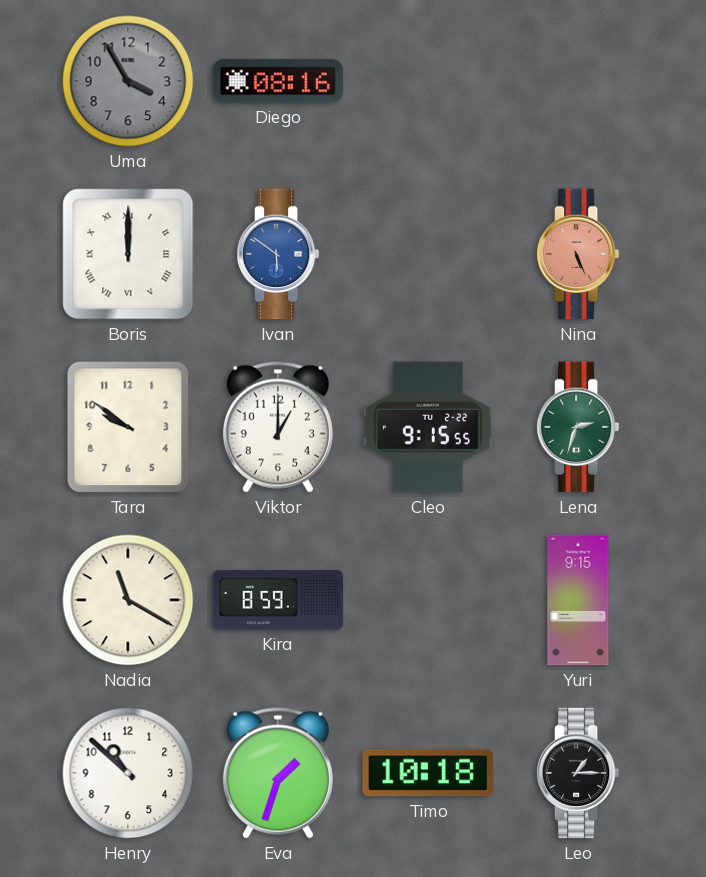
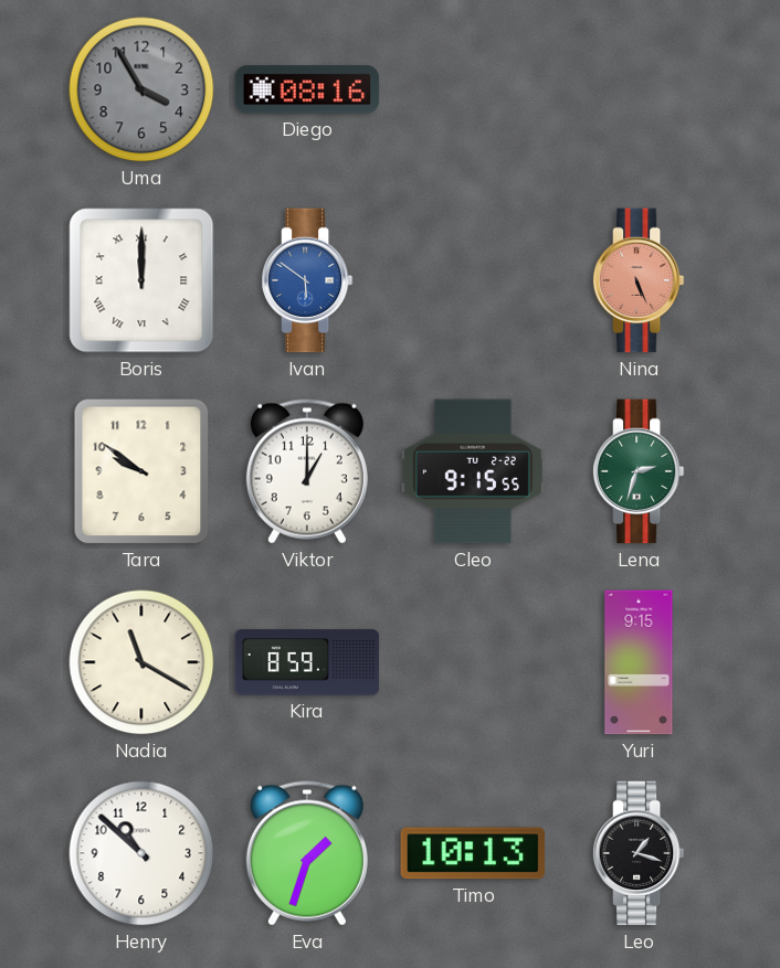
Timo: 10:18 -> 10:13
Leo: 1:15 -> 1:18
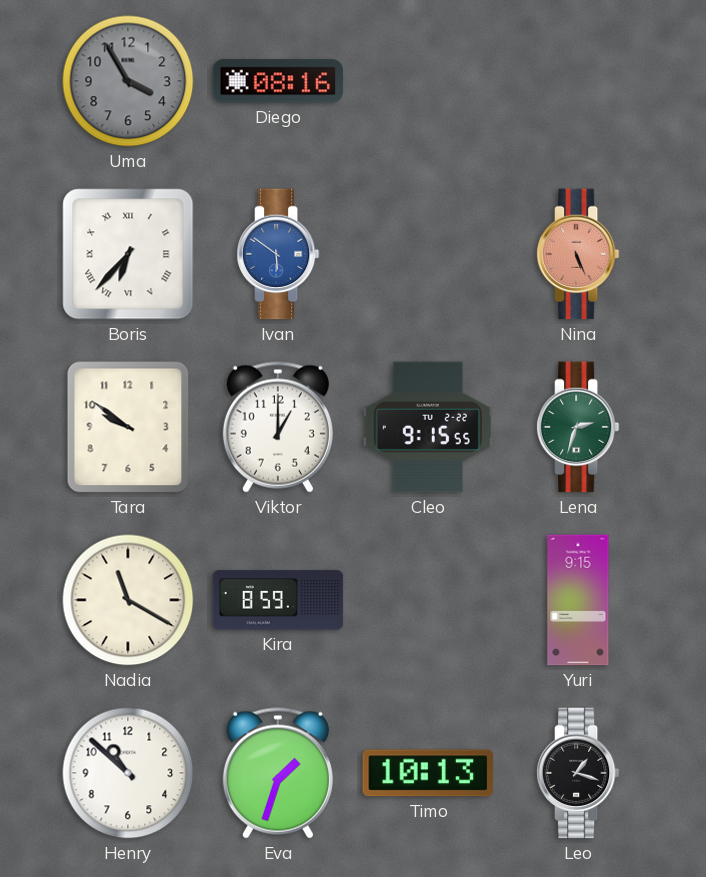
Boris: 12:00 -> 6:37
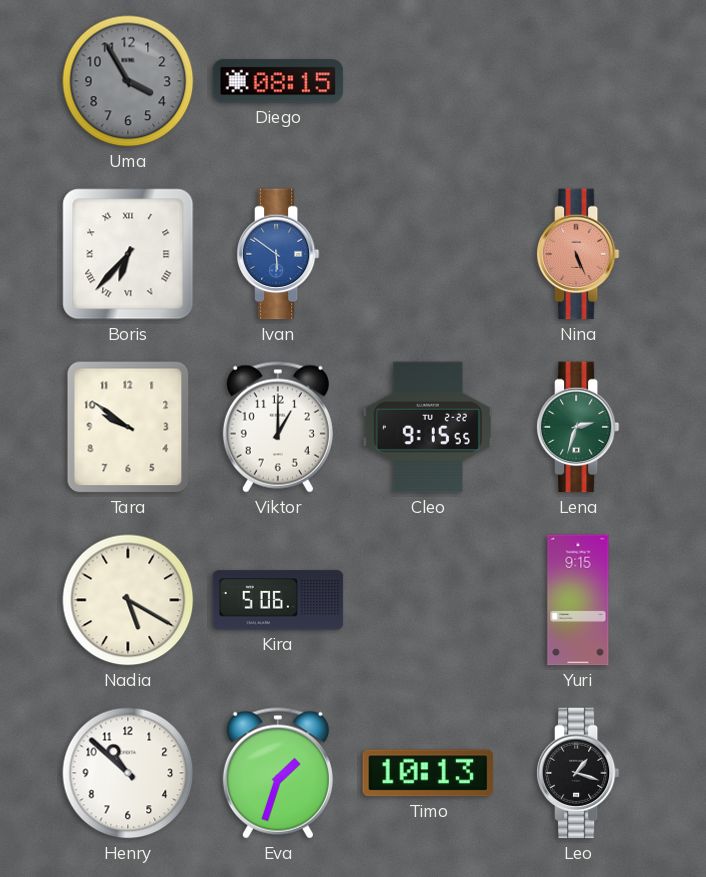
Diego: 08:16 -> 08:15
Nadia: 11:20 -> 5:20
Kira: 8:59 -> 5:06
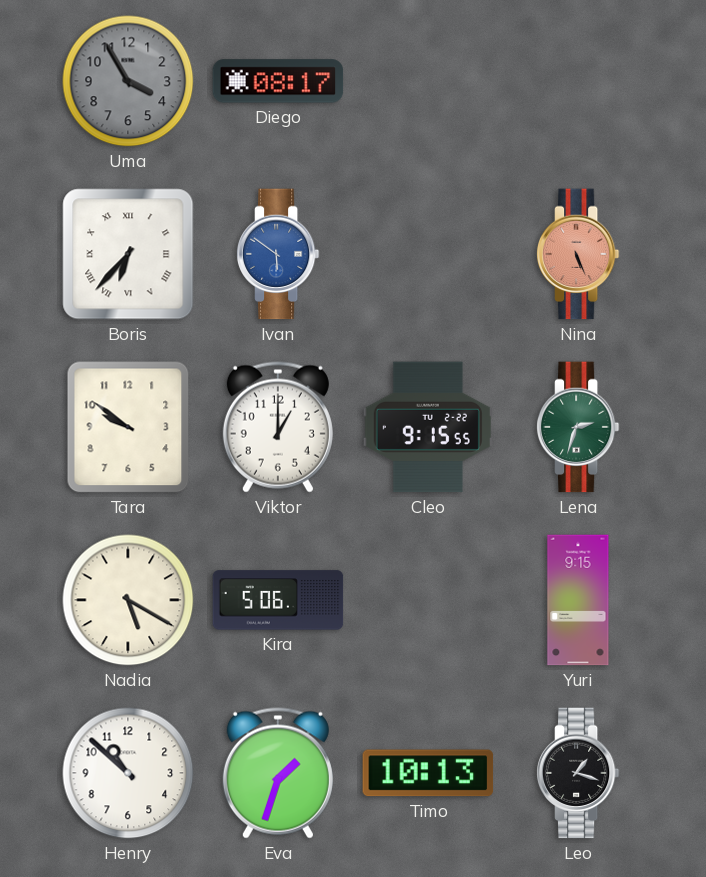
Diego: 08:15 -> 08:17
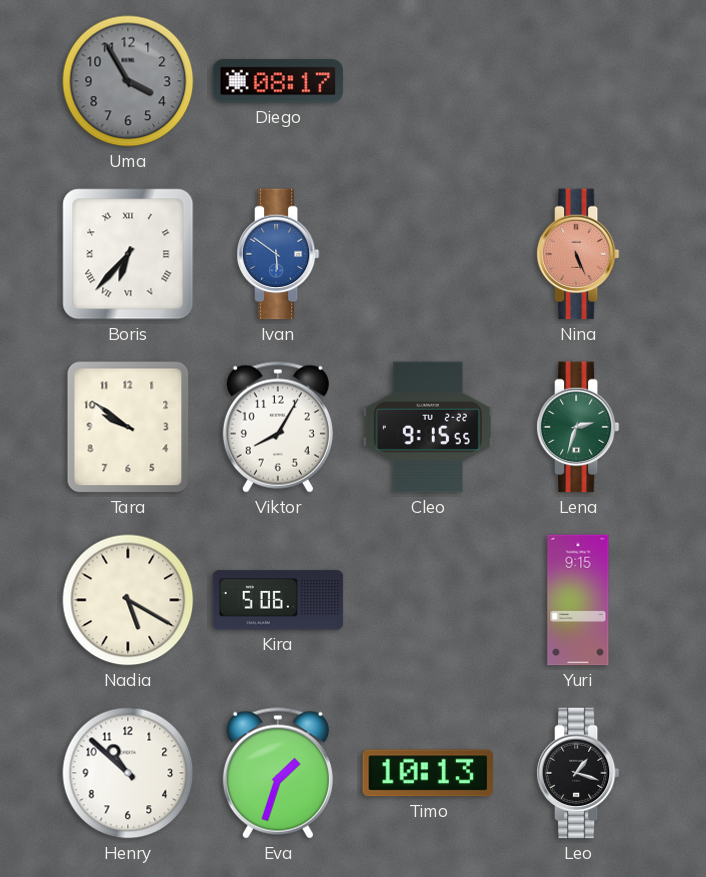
Viktor: 1:00 -> 8:05
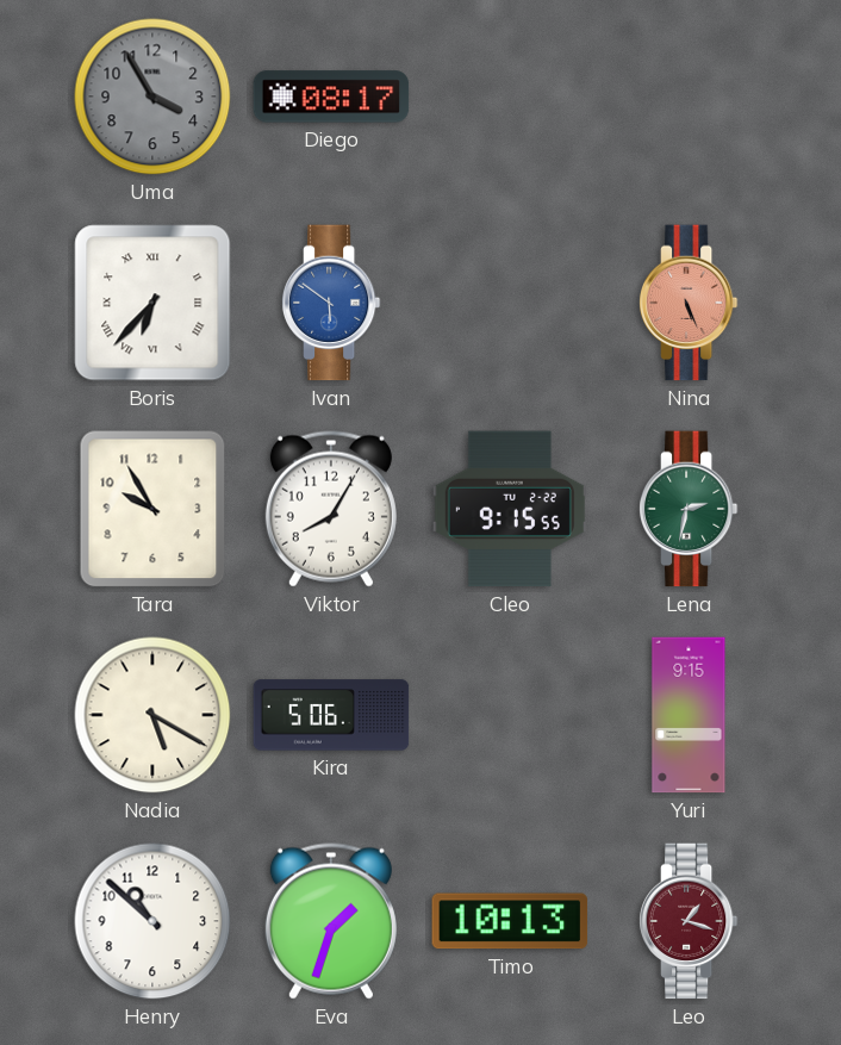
Tara: 9:51 -> 9:55
Lena: 2:33 -> 2:32
Leo dial: black -> burgundy
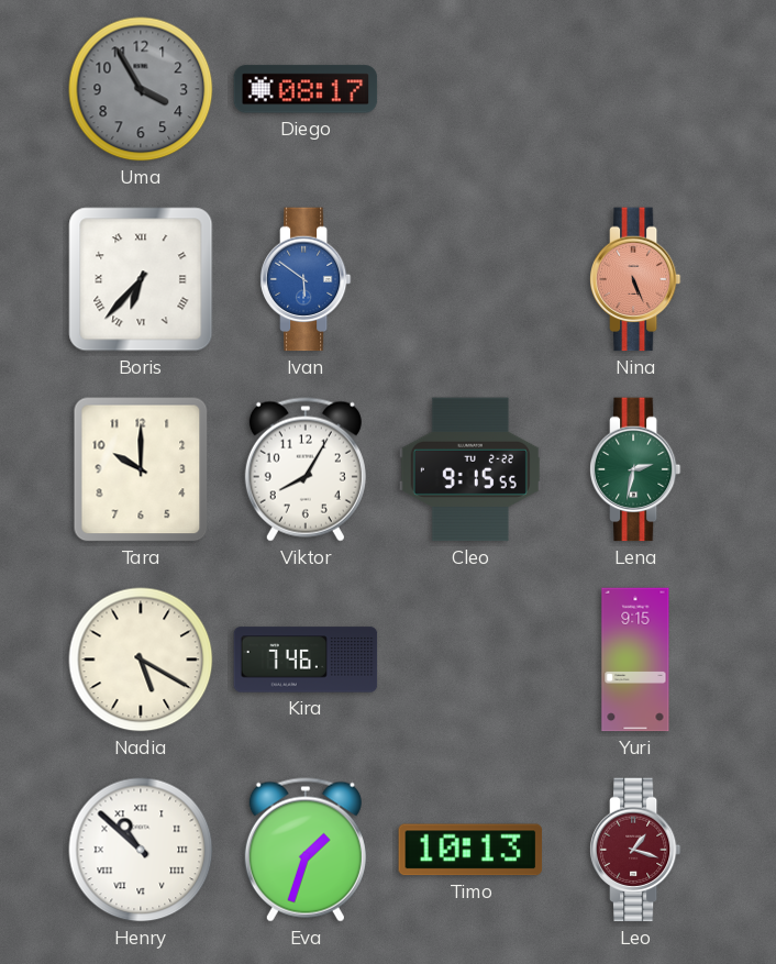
Tara: 9:55 -> 10:00
Kira: 5:06 -> 7:46
Henry numerals: Arabic -> Roman
